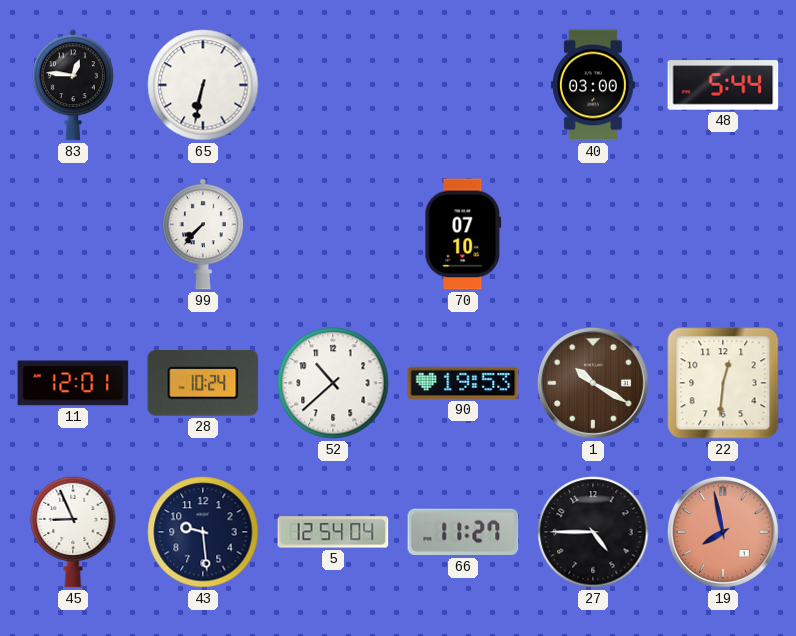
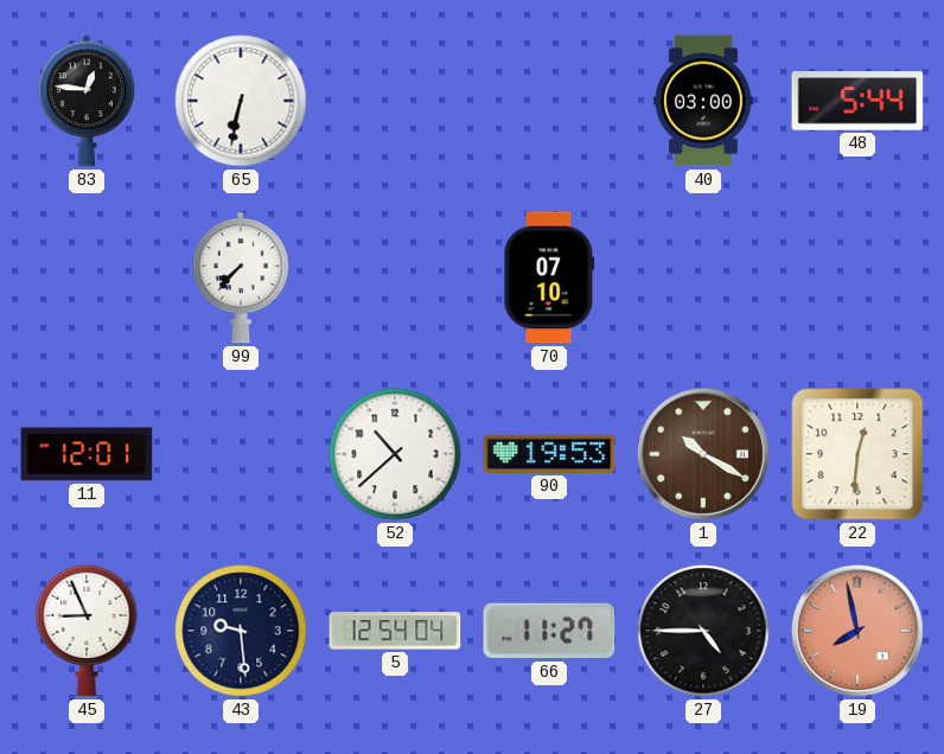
28: 10:24 -> none
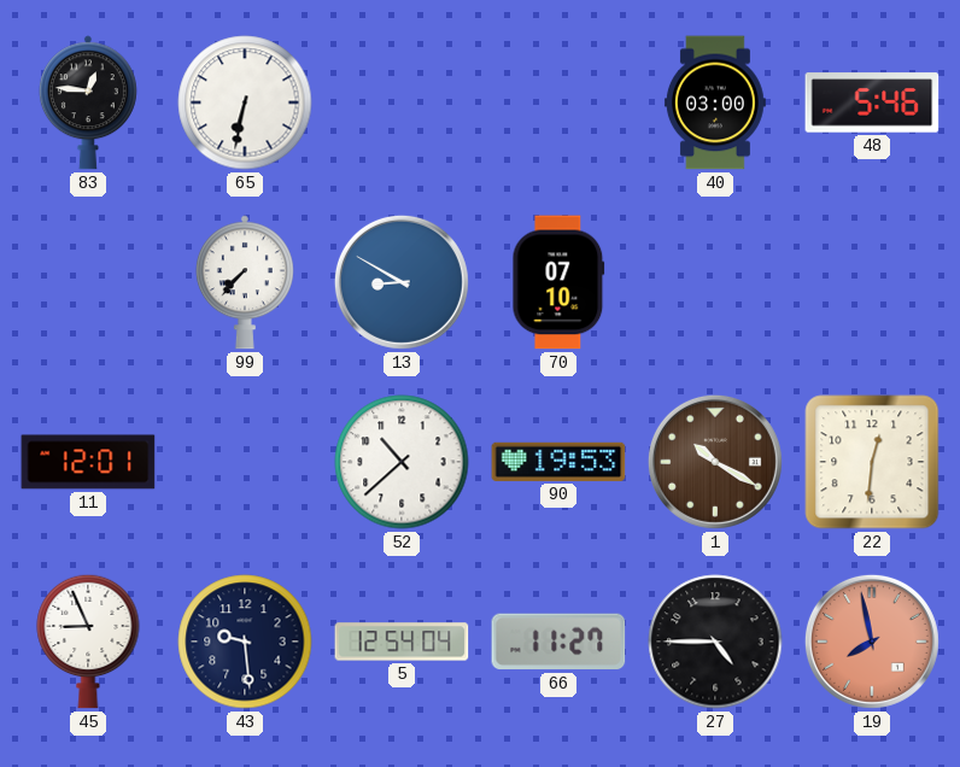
48: 5:44 -> 5:46
13: none -> 8:50
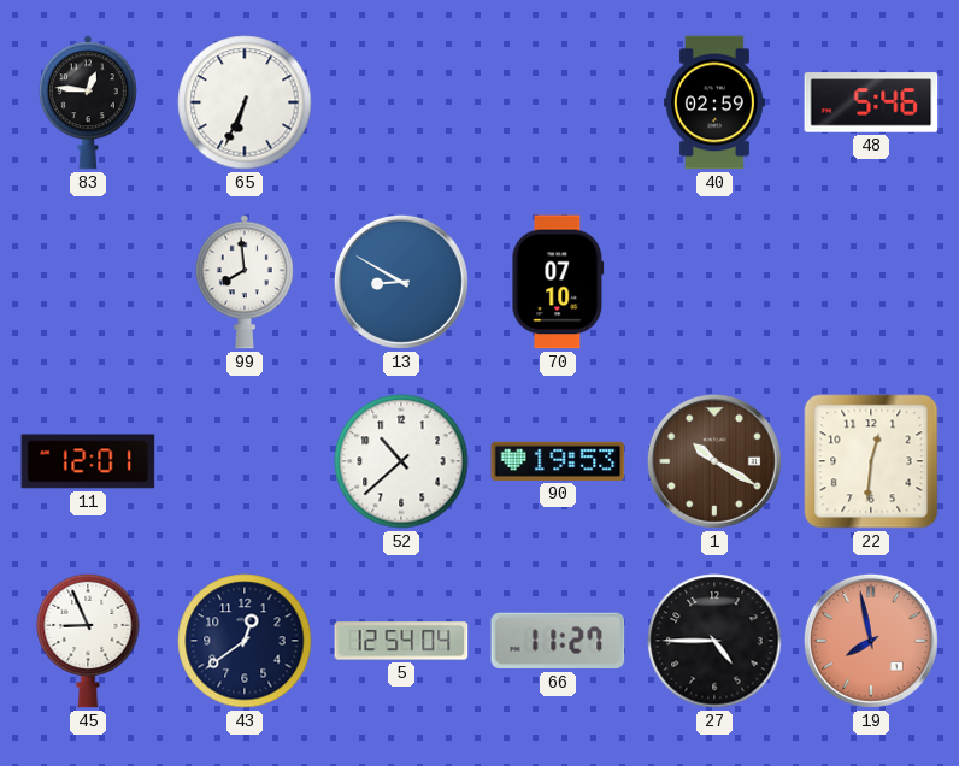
65: 6:32 -> 6:34
40: 03:00 -> 02:59
99: 7:37 -> 7:59
43: 9:29 -> 12:39
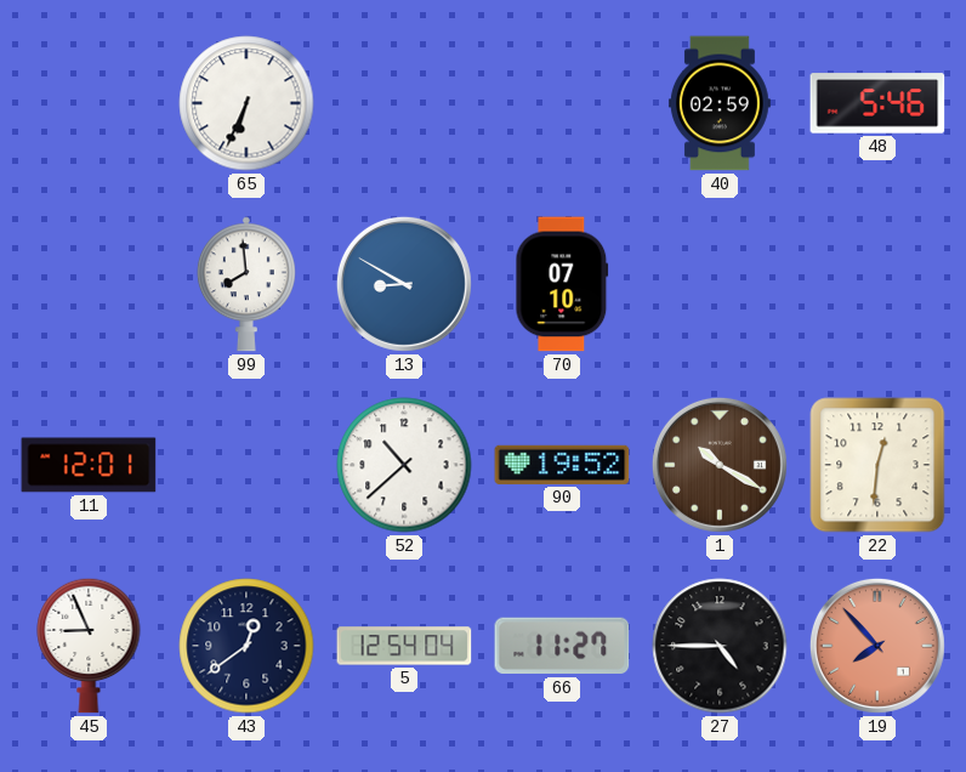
83: 12:46 -> none
90: 19:53 -> 19:52
19: 7:58 -> 7:53
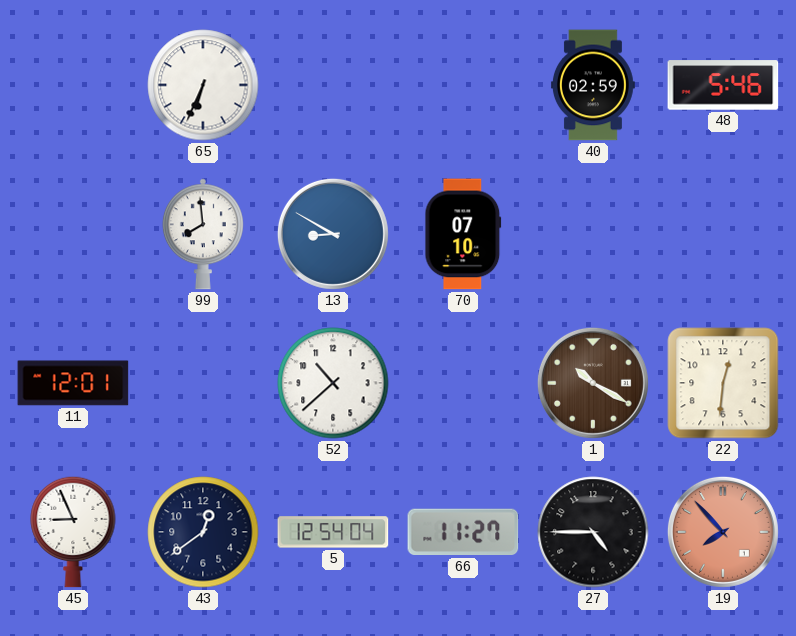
90: 19:52 -> none
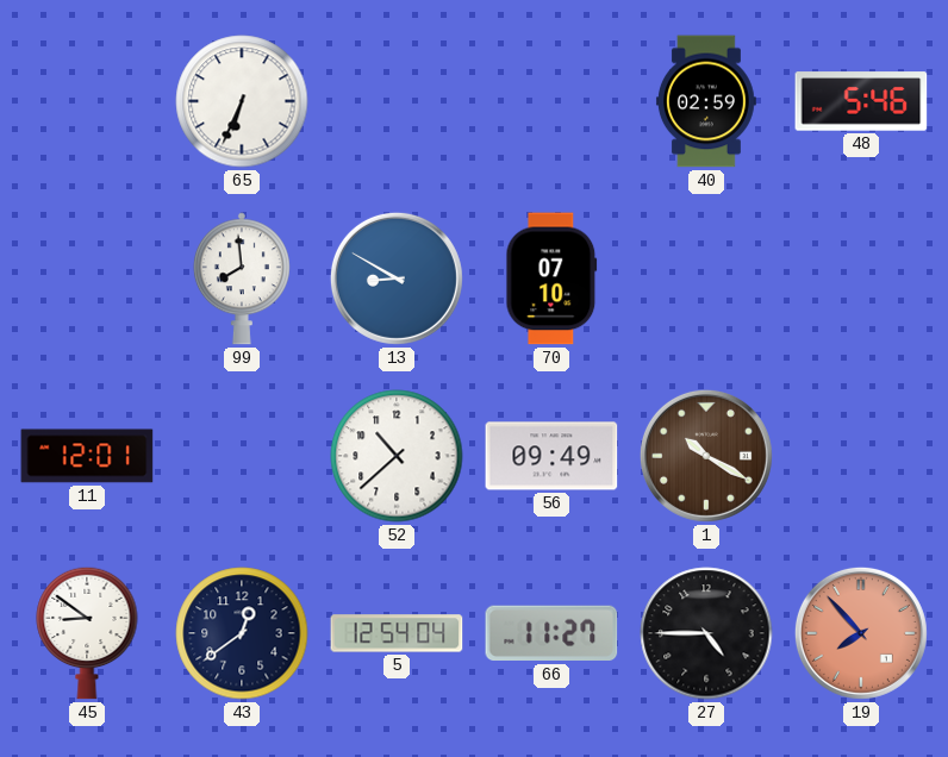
56: none -> 09:49
22: 12:31 -> none
45: 8:56 -> 8:51
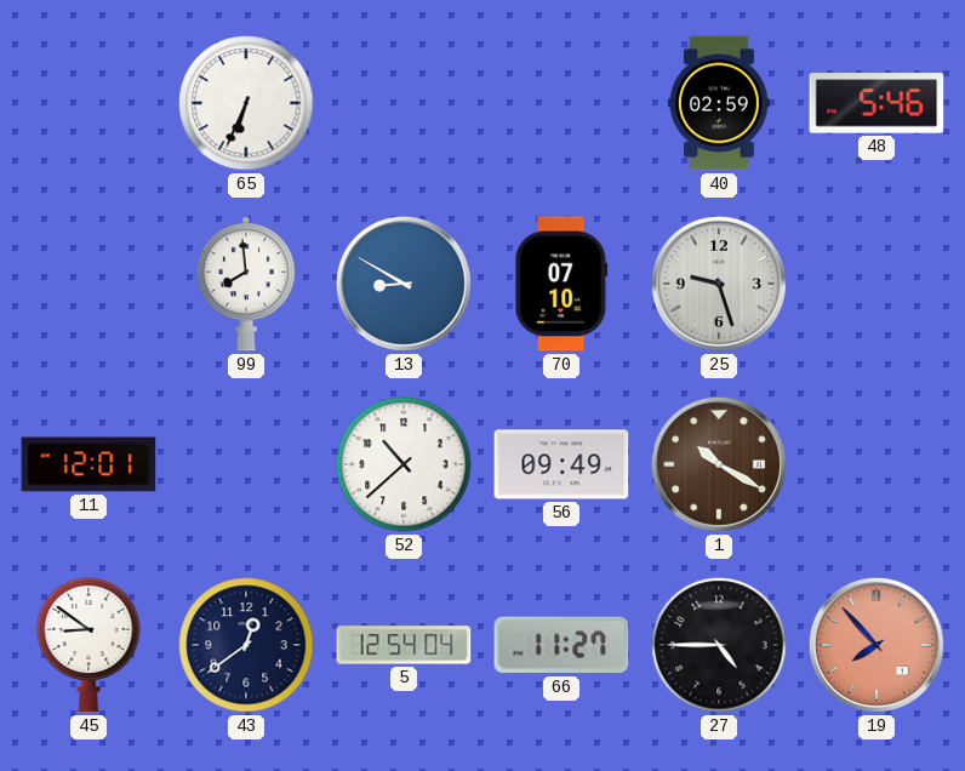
25: none -> 9:27
